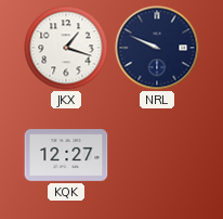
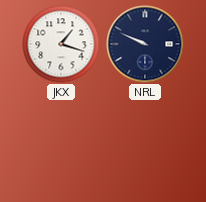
KQK: 12:27 -> none
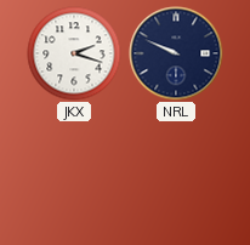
JKX: 1:18 -> 2:18
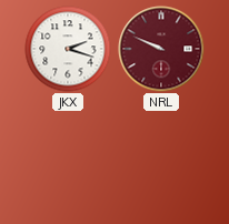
NRL dial: navy -> burgundy
